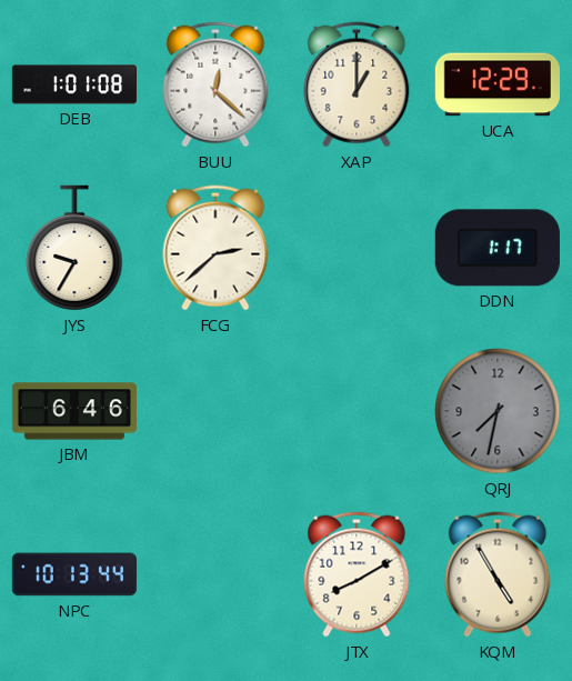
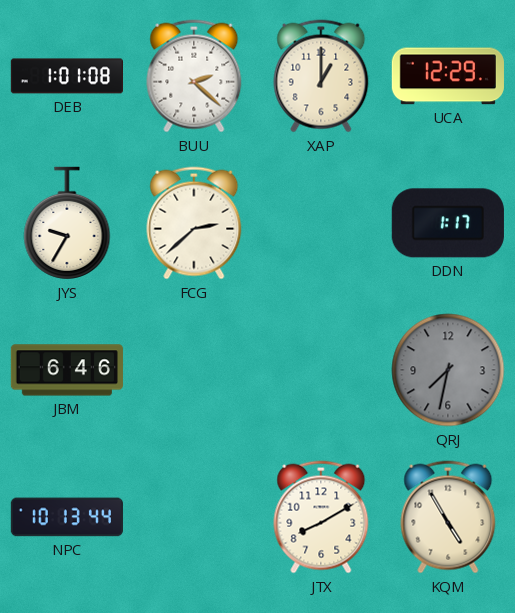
BUU: 12:22 -> 2:22
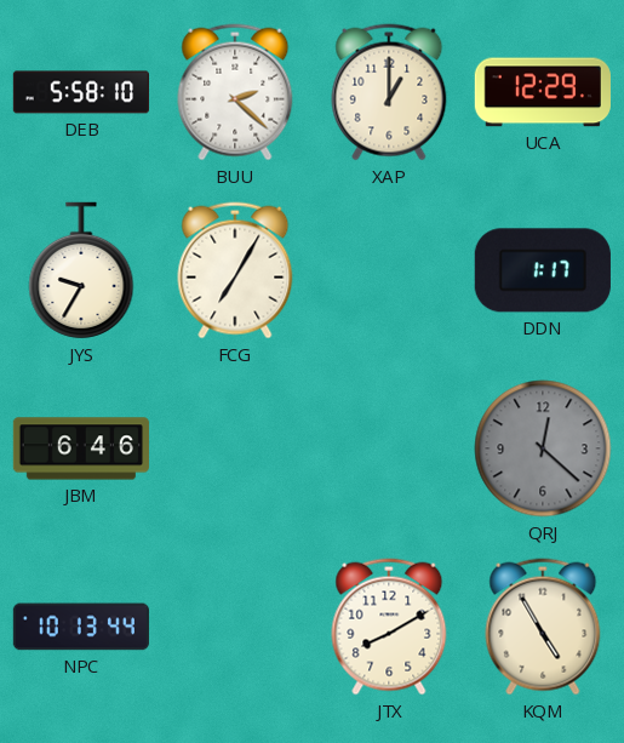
DEB: 1:01 -> 5:58
FCG: 2:38 -> 7:05
QRJ: 7:32 -> 12:22
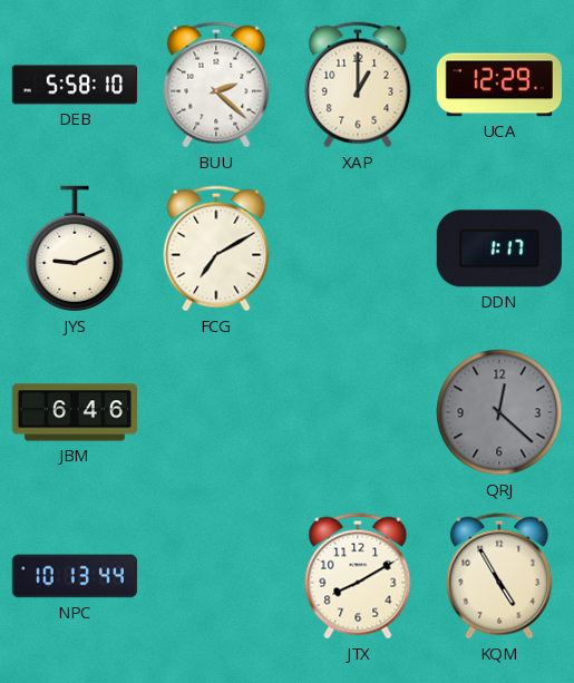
JYS: 9:35 -> 9:11
FCG: 7:05 -> 7:10
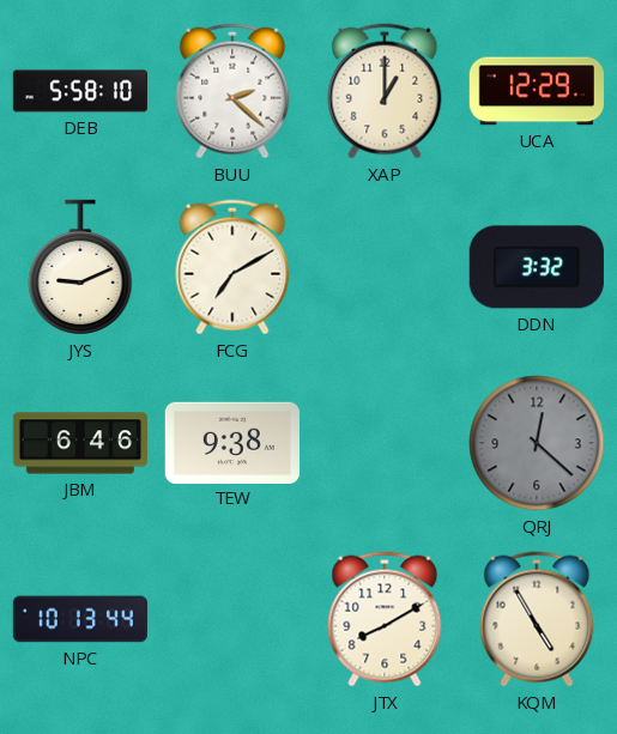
DDN: 1:17 -> 3:32
TEW: none -> 9:38
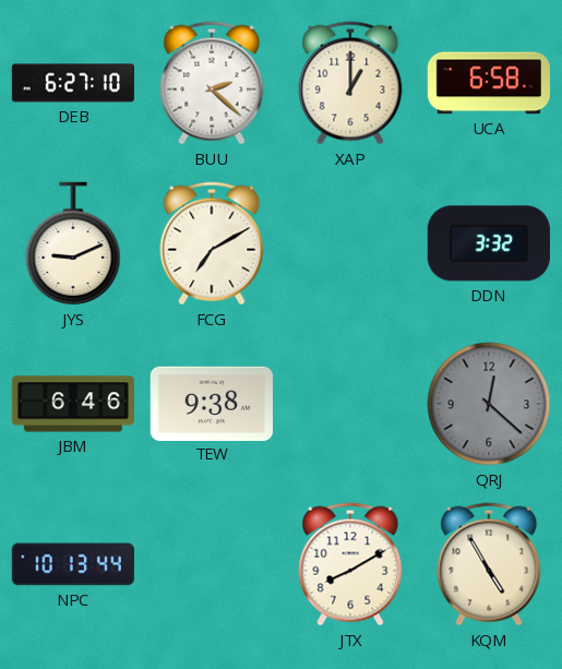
DEB: 5:58 -> 6:27
UCA: 12:29 -> 6:58
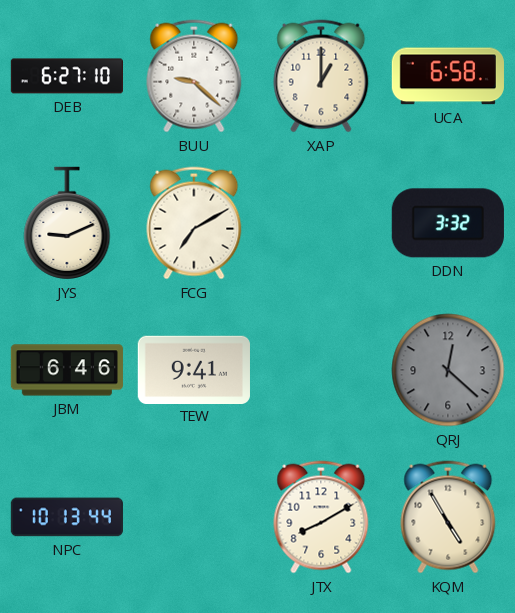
BUU: 2:22 -> 9:22
TEW: 9:38 -> 9:41
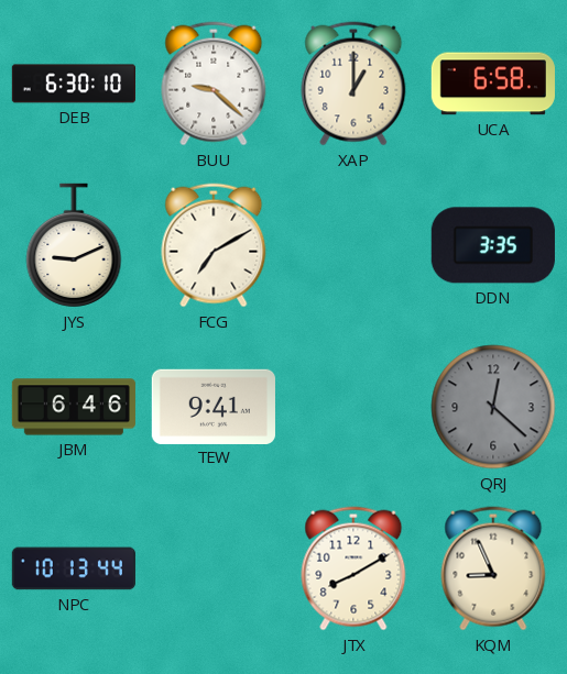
DEB: 6:27 -> 6:30
DDN: 3:32 -> 3:35
KQM: 4:55 -> 8:56
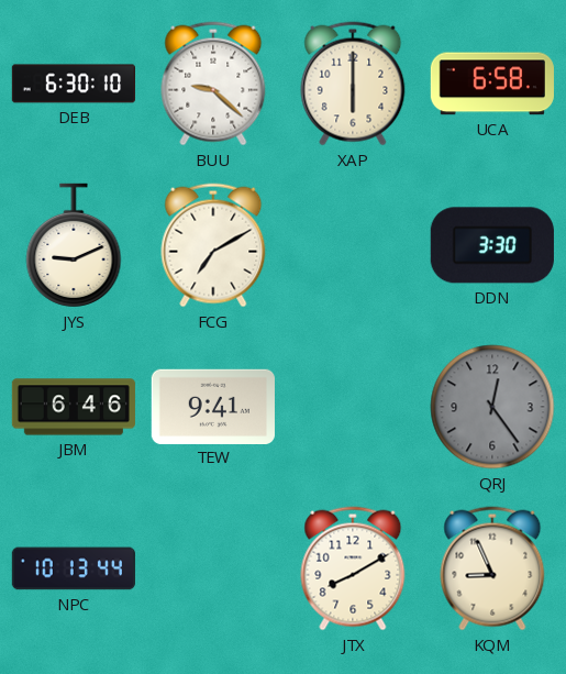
XAP: 1:00 -> 6:00
DDN: 3:35 -> 3:30
QRJ: 12:22 -> 12:24
